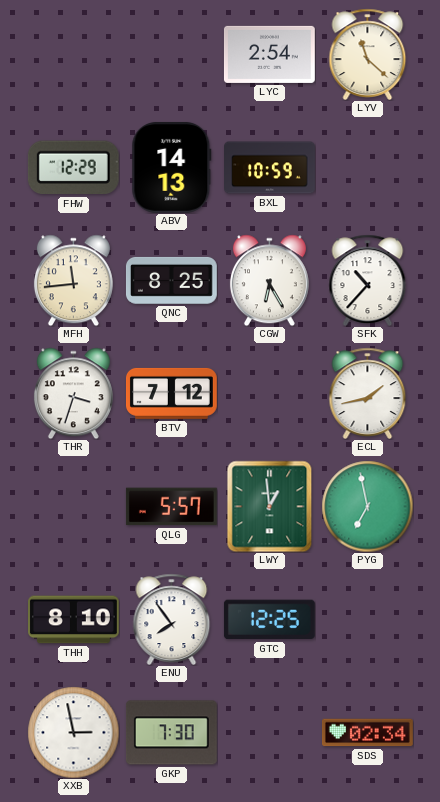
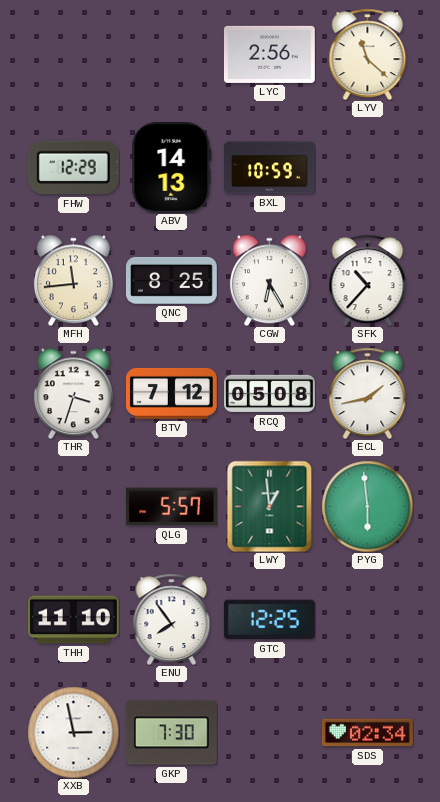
LYC: 2:54 -> 2:56
RCQ: none -> 05:08
PYG: 6:58 -> 5:59
THH: 8:10 -> 11:10
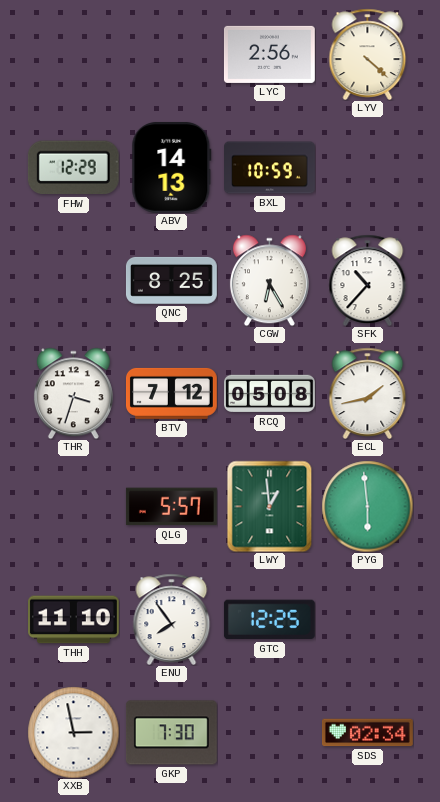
LYV: 11:22 -> 4:22
MFH: 11:44 -> none
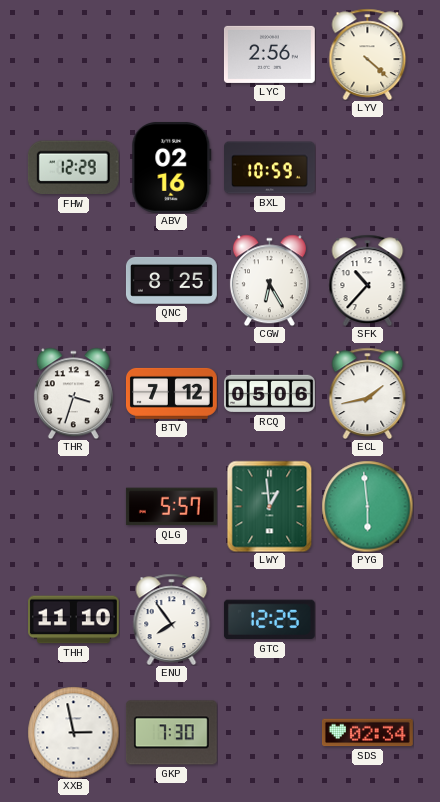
ABV: 14:13 -> 02:16
RCQ: 05:08 -> 05:06
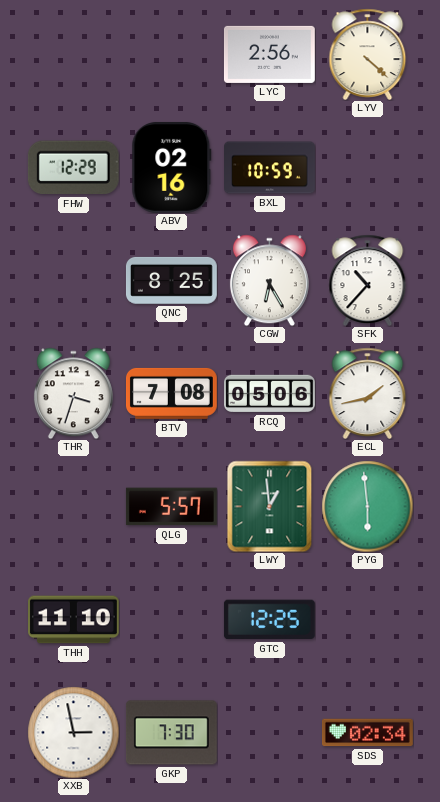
BTV: 7:12 -> 7:08
ENU: 7:54 -> none
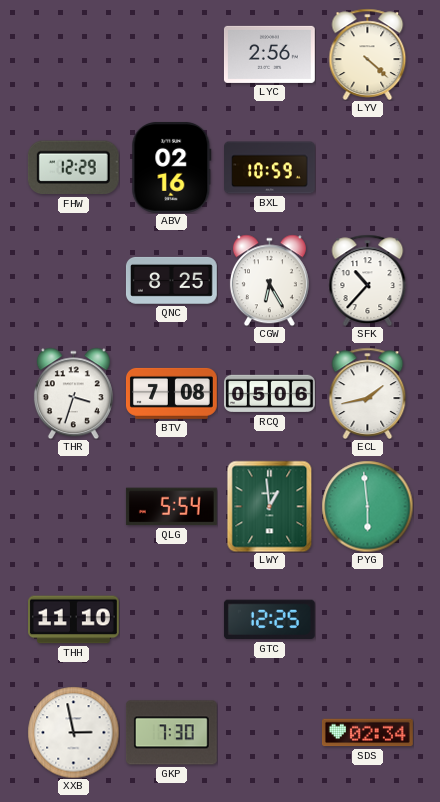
QLG: 5:57 -> 5:54
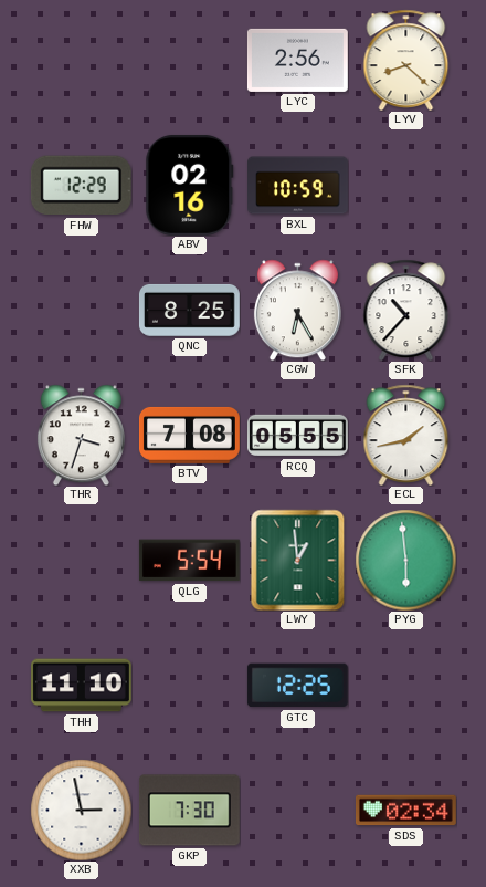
LYV: 4:22 -> 8:22
RCQ: 05:06 -> 05:55
